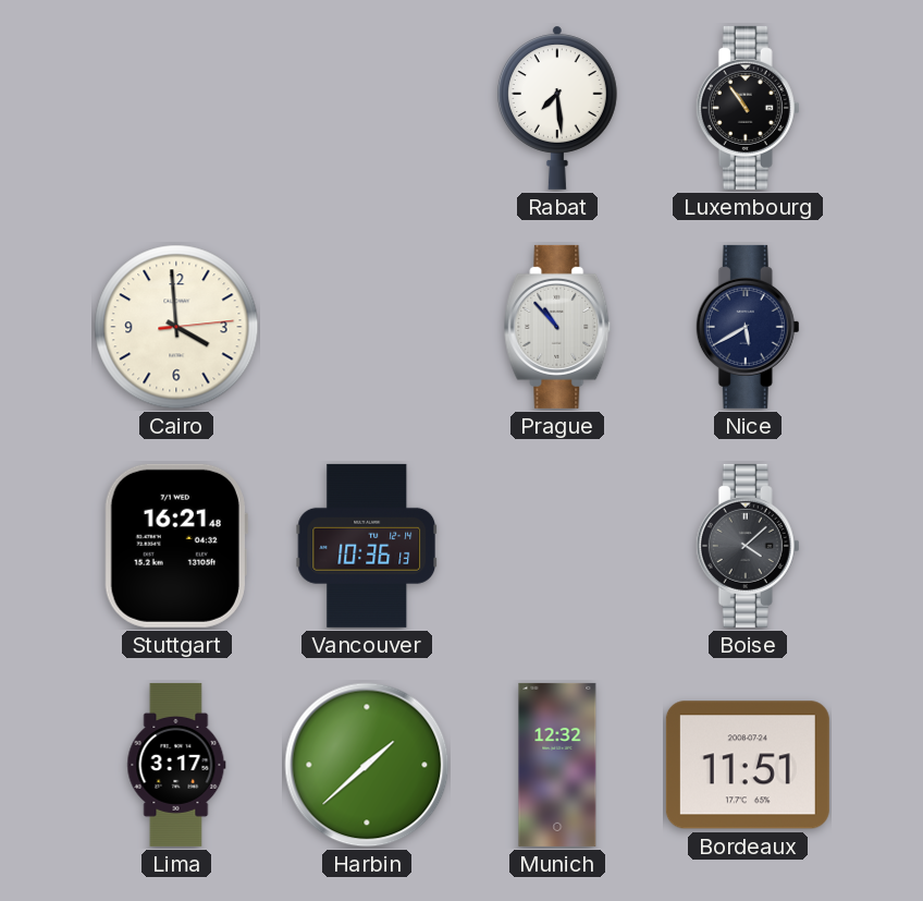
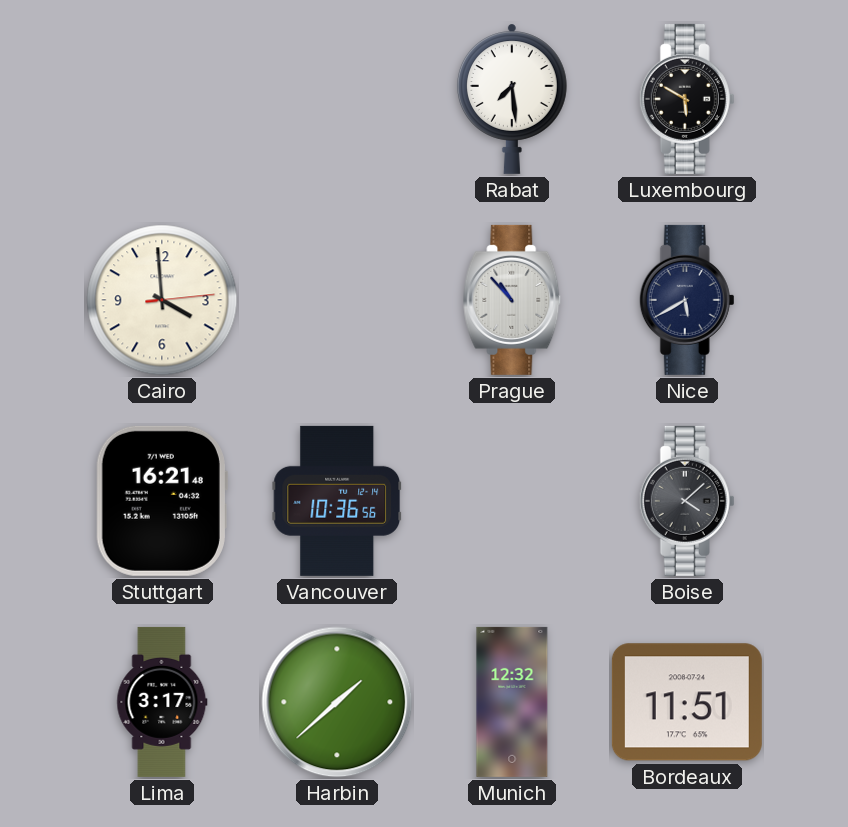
Luxembourg: 10:54 -> 5:50
Vancouver: 10:36:13 -> 10:36:56
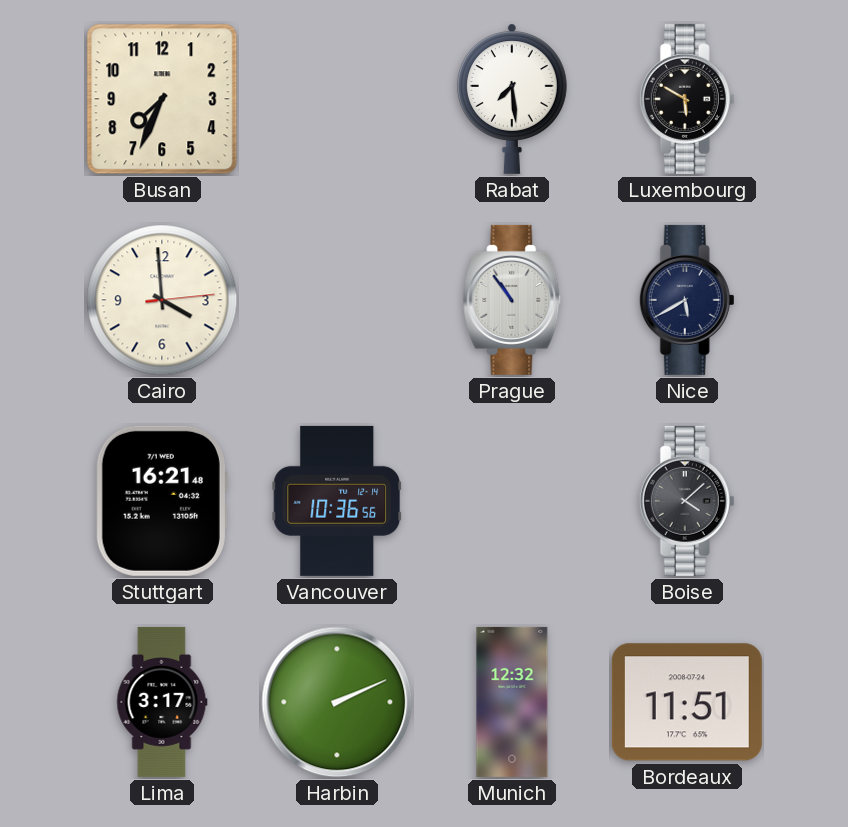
Busan: none -> 7:34
Prague: 10:53 -> 10:54
Harbin: 1:38 -> 2:11
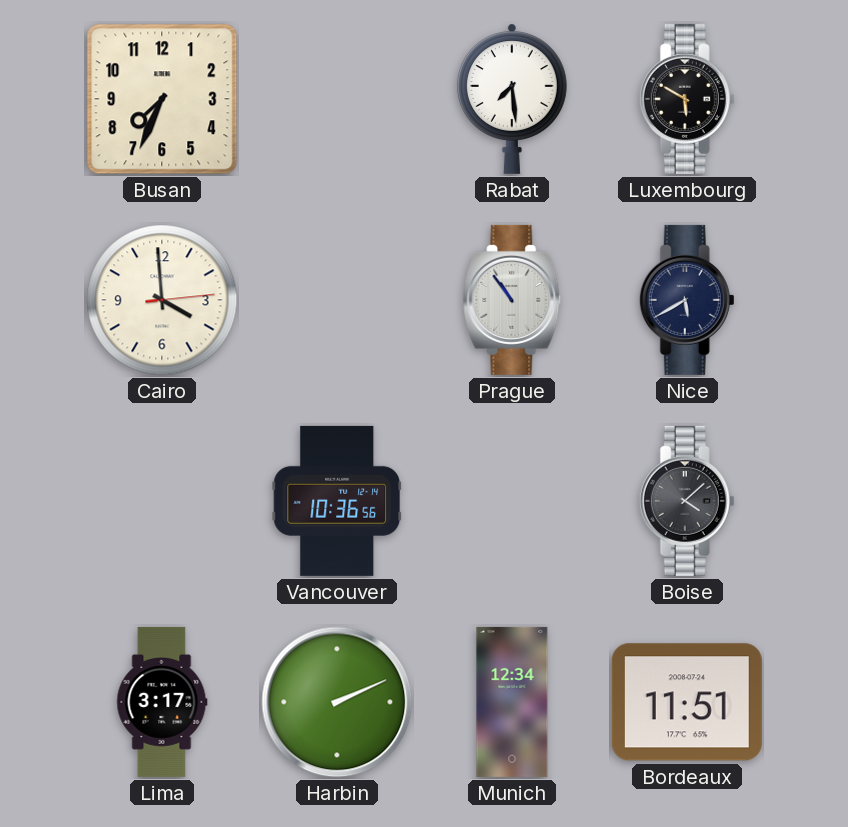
Stuttgart: 16:21 -> none
Munich: 12:32 -> 12:34
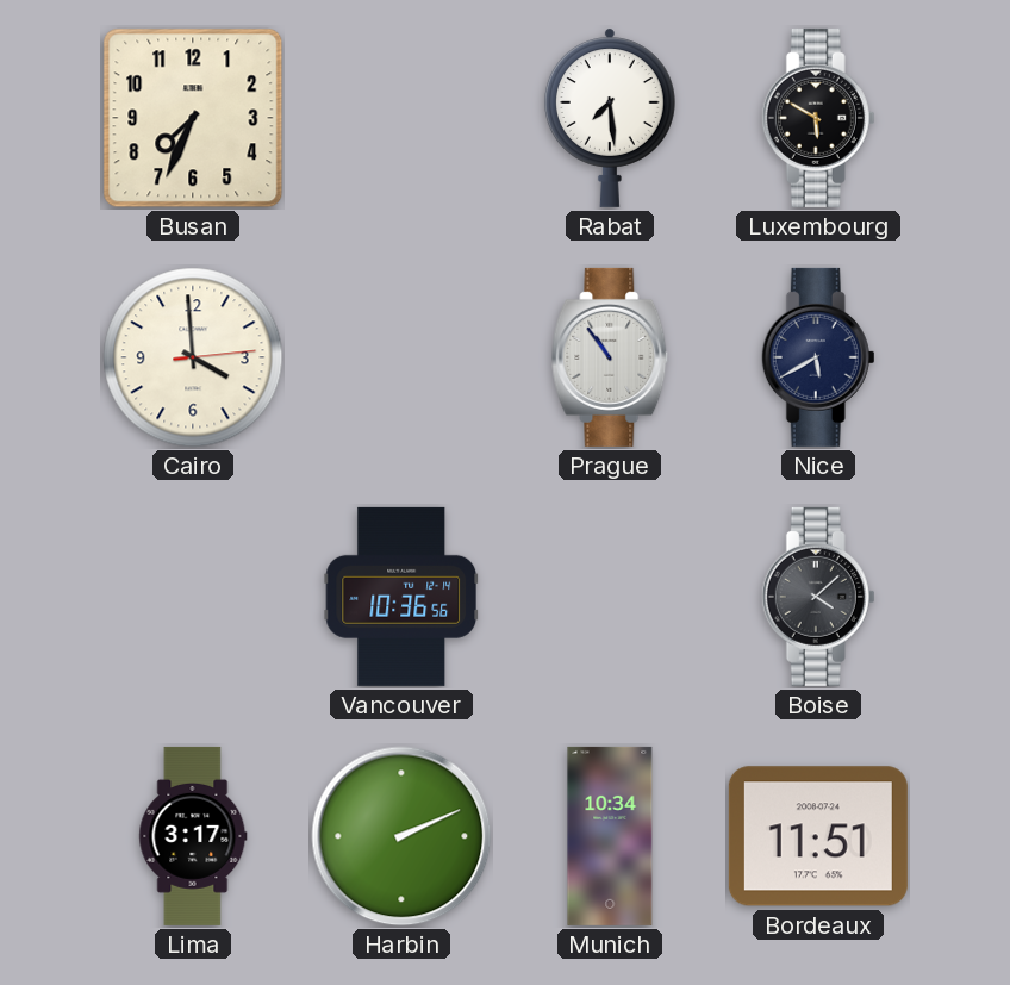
Munich: 12:34 -> 10:34
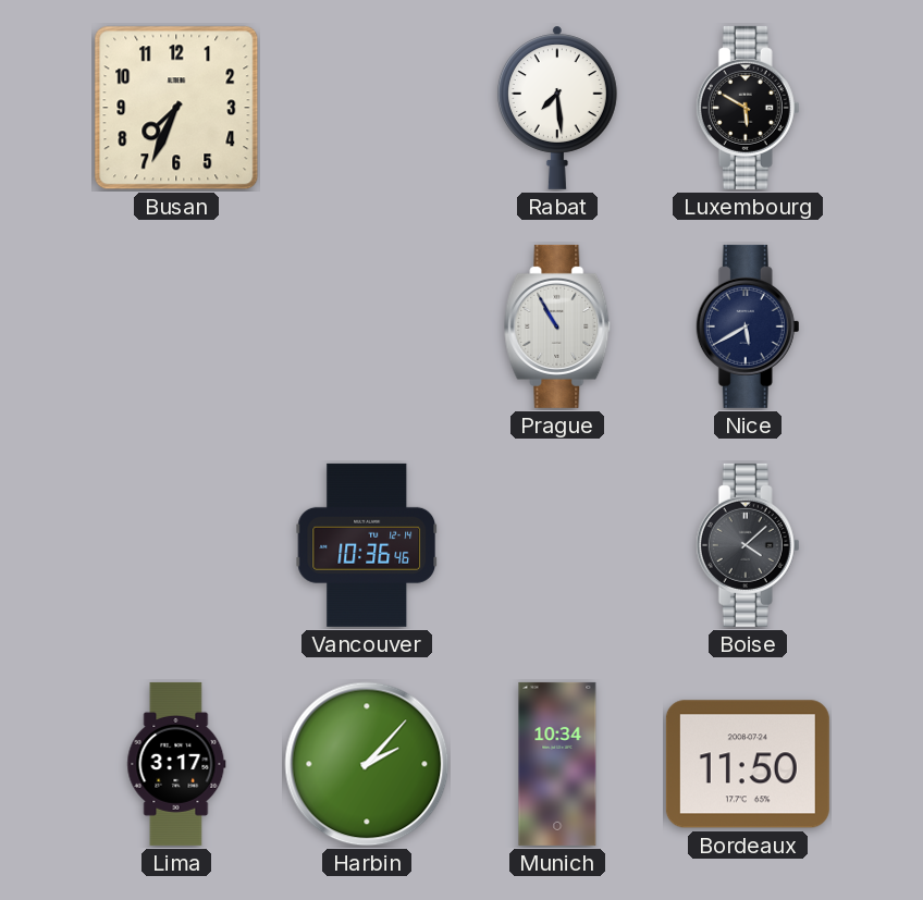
Cairo: 3:59 -> none
Prague: 10:54 -> 10:55
Vancouver: 10:36:56 -> 10:36:46
Harbin: 2:11 -> 2:07
Bordeaux: 11:51 -> 11:50
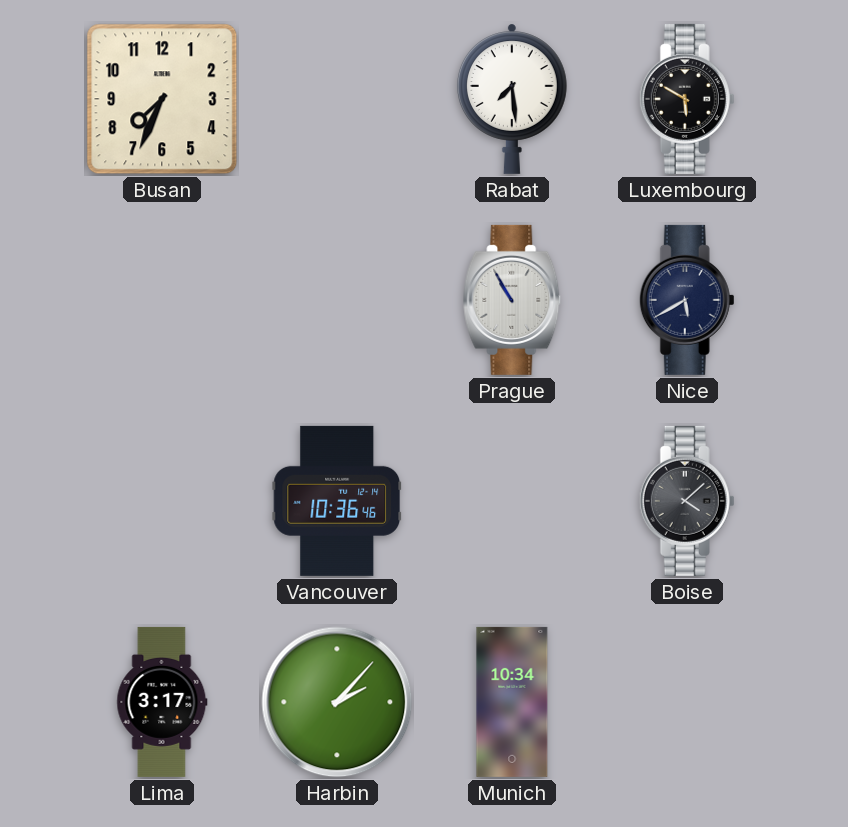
Bordeaux: 11:50 -> none
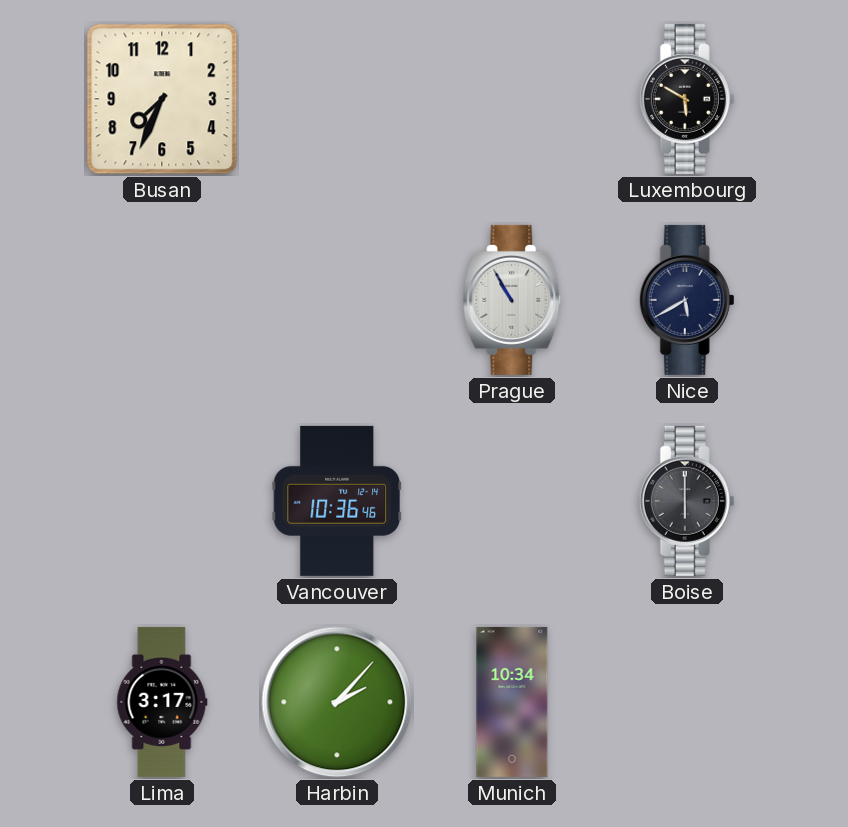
Rabat: 7:29 -> none
Boise: 4:08 -> 6:00
